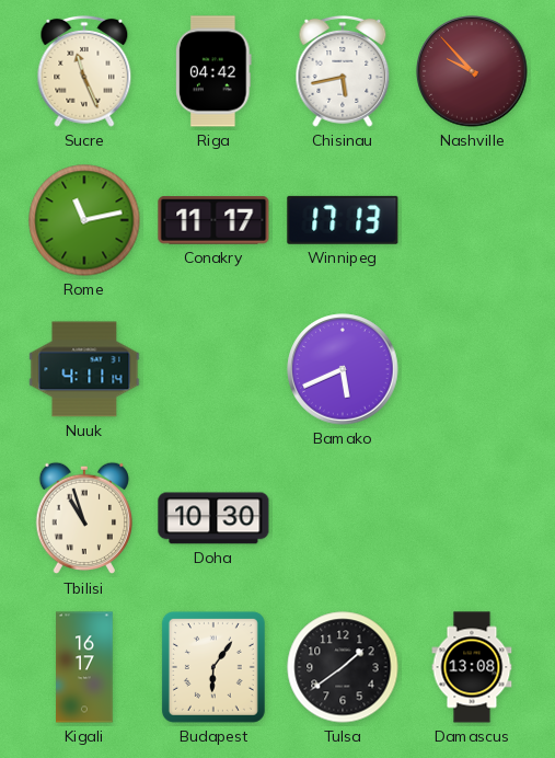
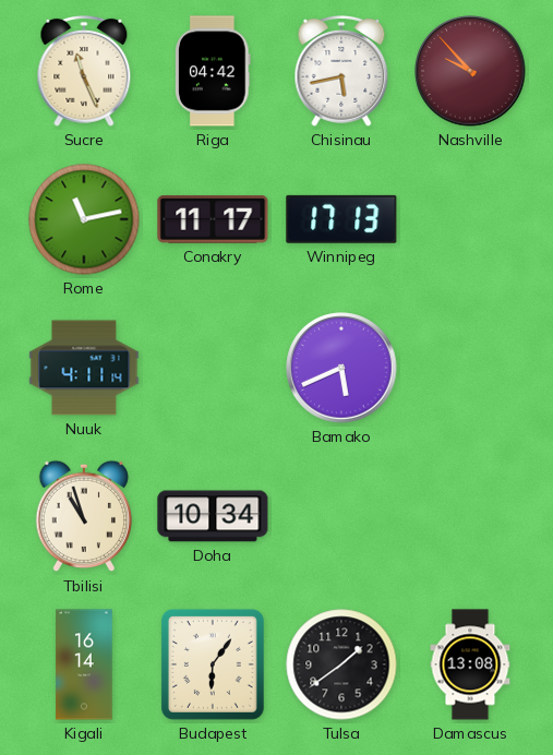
Doha: 10:30 -> 10:34
Kigali: 16:17 -> 16:14
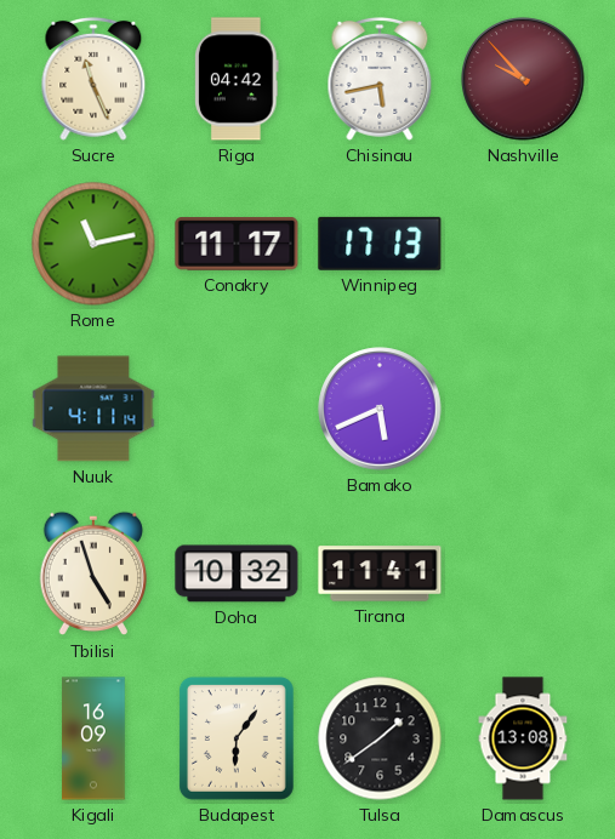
Tbilisi: 10:57 -> 4:57
Doha: 10:34 -> 10:32
Tirana: none -> 11:41
Kigali: 16:14 -> 16:09
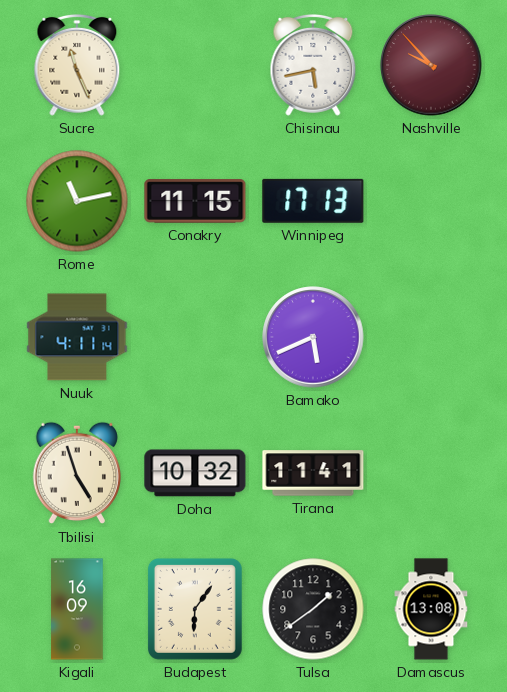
Riga: 04:42 -> none
Conakry: 11:17 -> 11:15
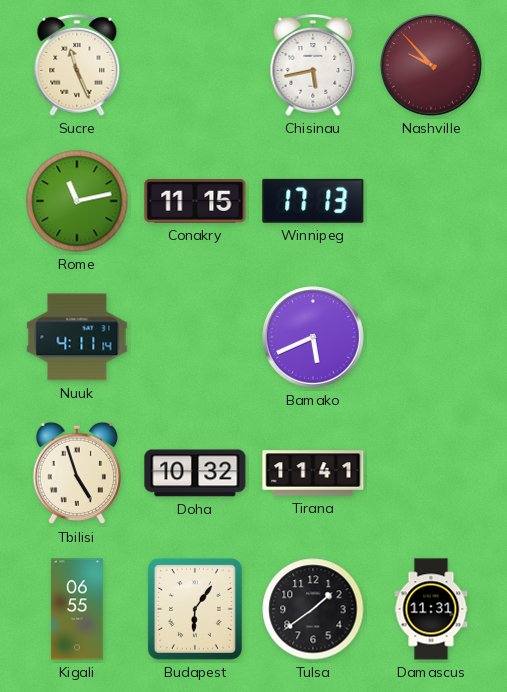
Kigali: 16:09 -> 06:55
Damascus: 13:08 -> 11:31
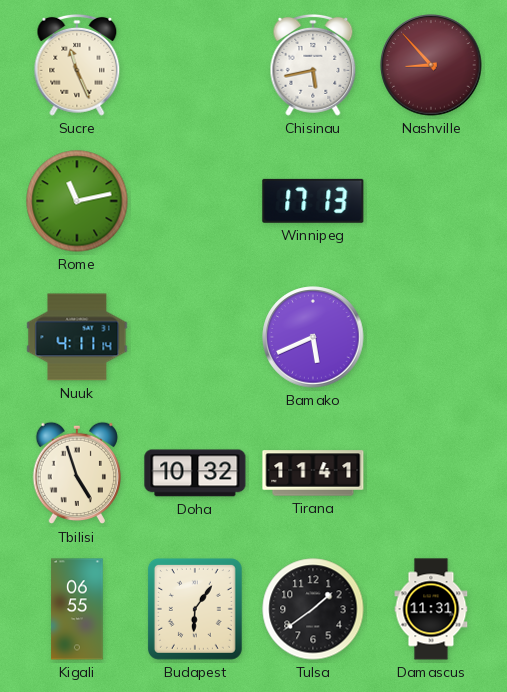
Nashville: 9:53 -> 8:53
Conakry: 11:15 -> none
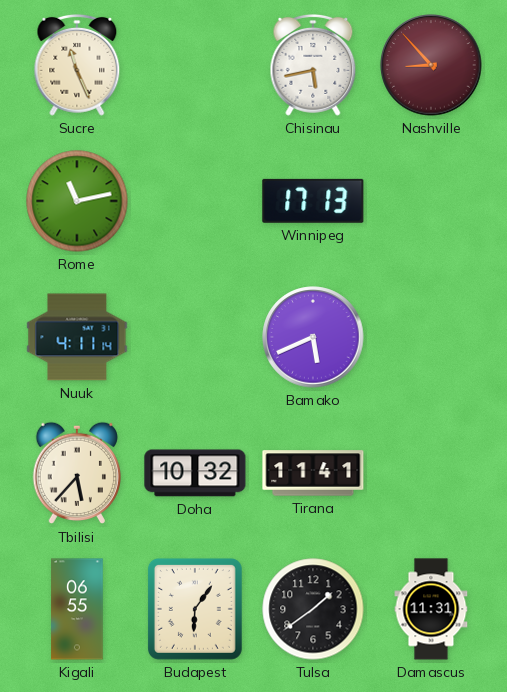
Tbilisi: 4:57 -> 5:37
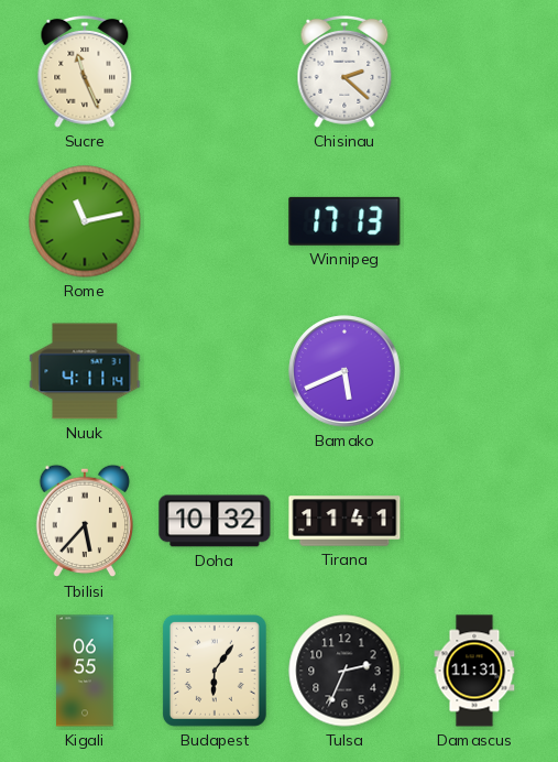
Chisinau: 5:43 -> 2:22
Nashville: 8:53 -> none
Tulsa: 1:39 -> 2:34
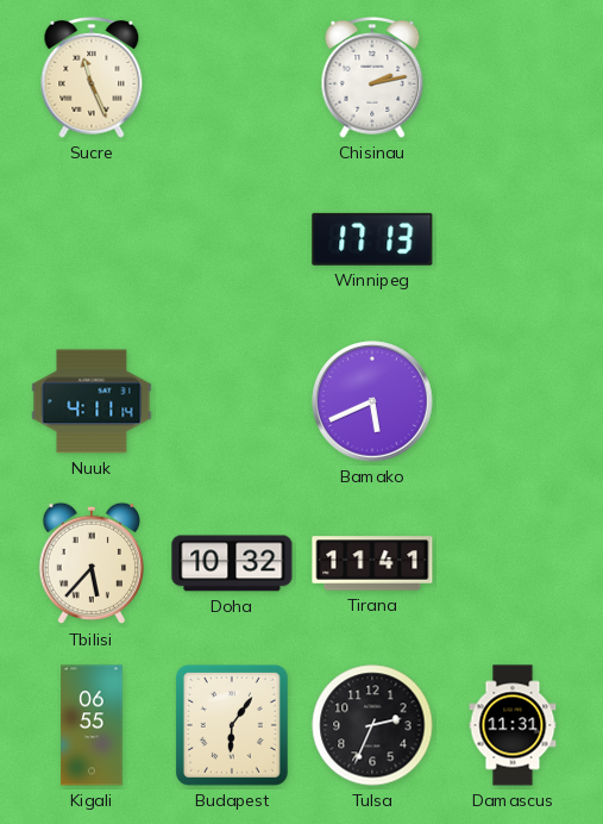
Chisinau: 2:22 -> 2:13
Rome: 11:13 -> none
